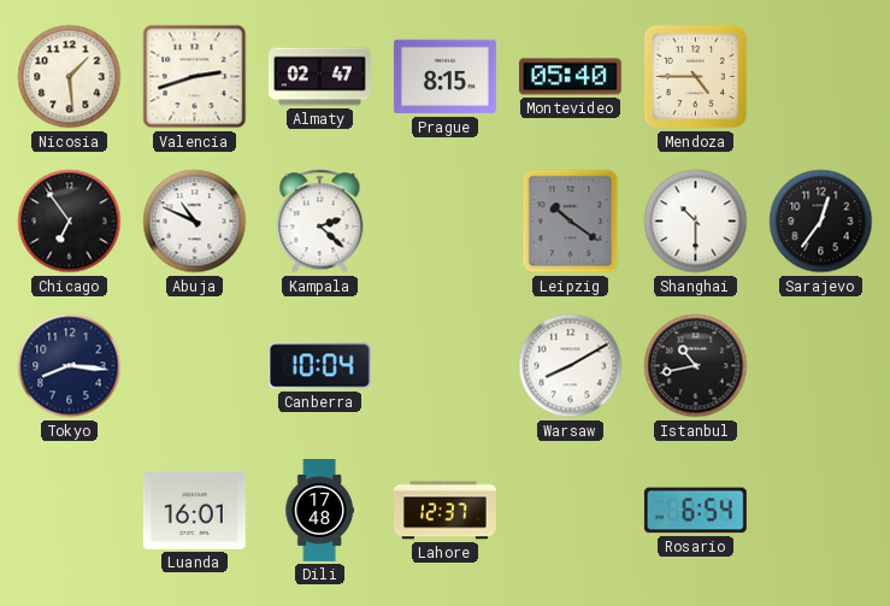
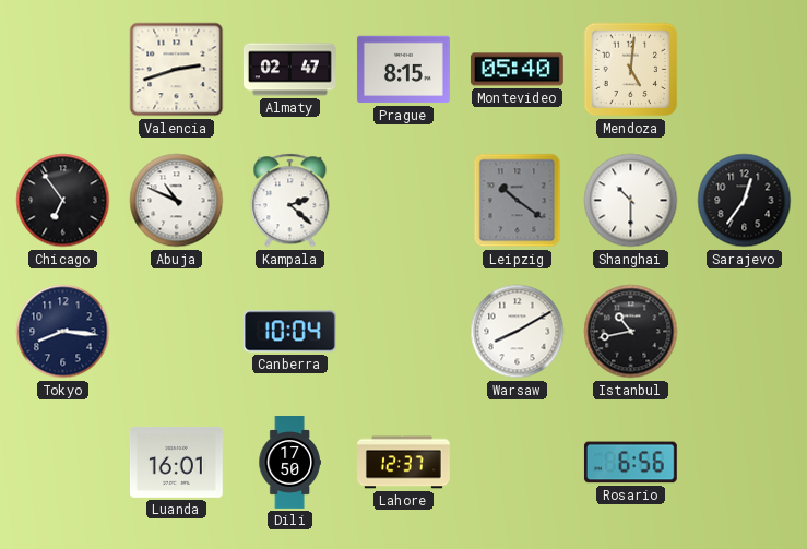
Nicosia: 1:29 -> none
Mendoza: 4:45 -> 5:01
Dili: 17:48 -> 17:50
Rosario: 6:54 -> 6:56
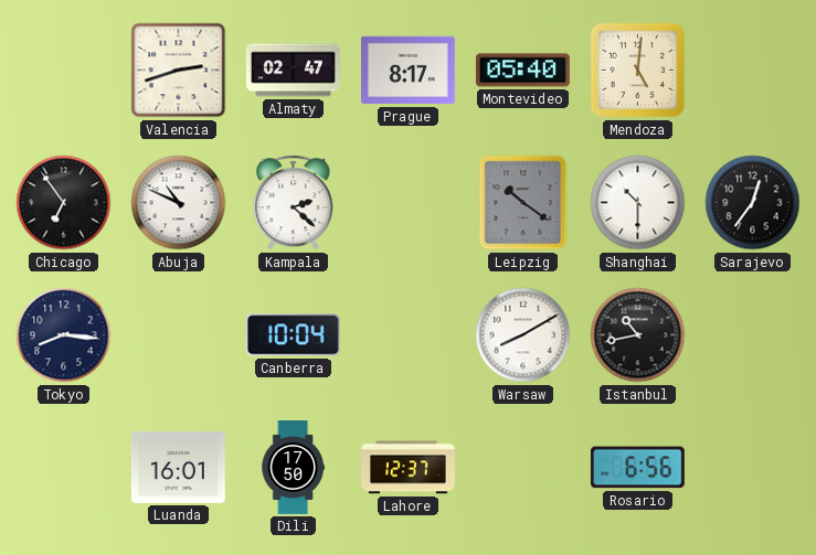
Prague: 8:15 -> 8:17
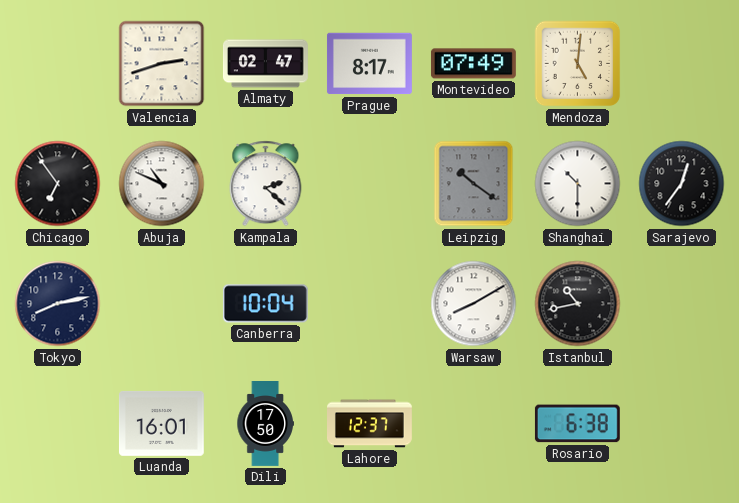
Montevideo: 05:40 -> 07:49
Tokyo: 8:16 -> 8:13
Rosario: 6:56 -> 6:38
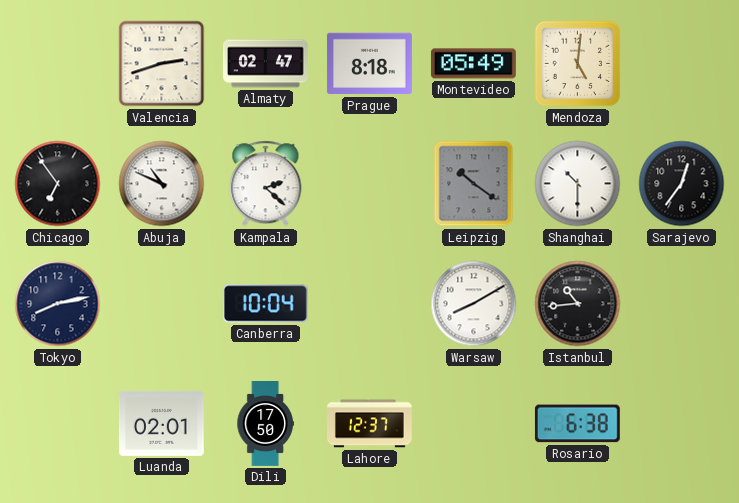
Prague: 8:17 -> 8:18
Montevideo: 07:49 -> 05:49
Istanbul: 10:43 -> 10:44
Luanda: 16:01 -> 02:01
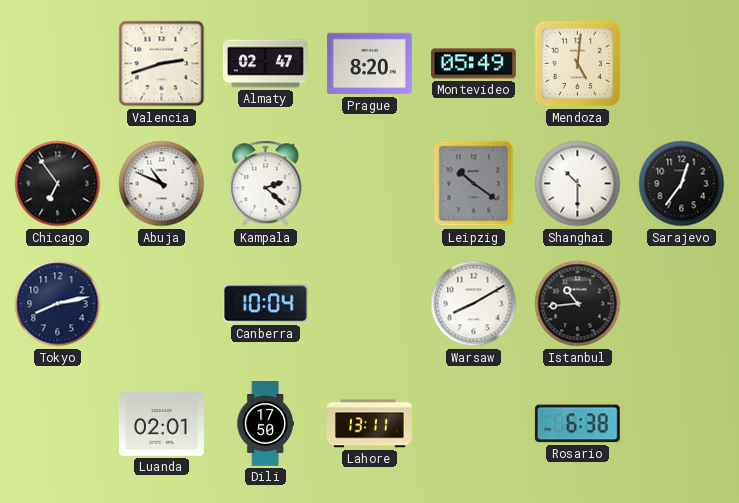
Prague: 8:18 -> 8:20
Lahore: 12:37 -> 13:11
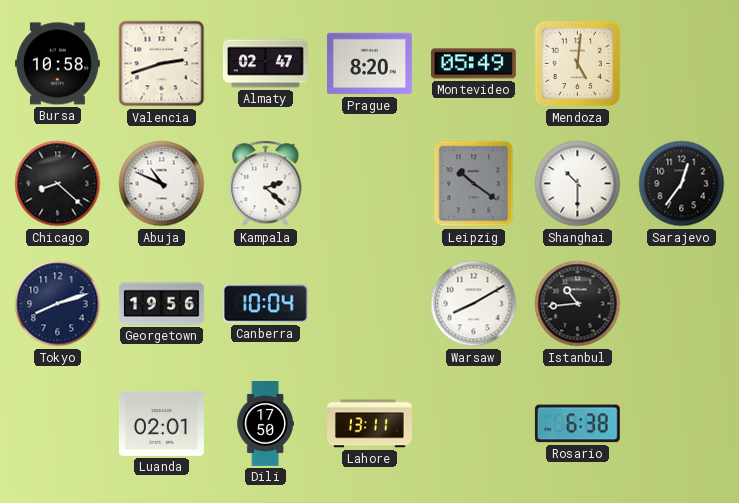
Bursa: none -> 10:58
Chicago: 6:54 -> 8:22
Tokyo: 8:13 -> 8:12
Georgetown: none -> 19:56
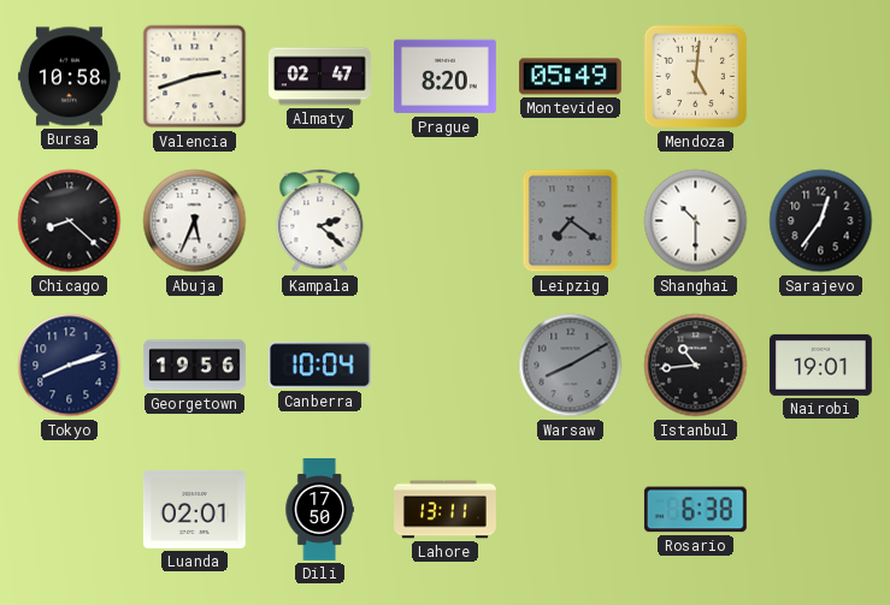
Abuja: 10:49 -> 5:34
Leipzig: 10:21 -> 7:21
Warsaw dial: white -> grey
Nairobi: none -> 19:01
